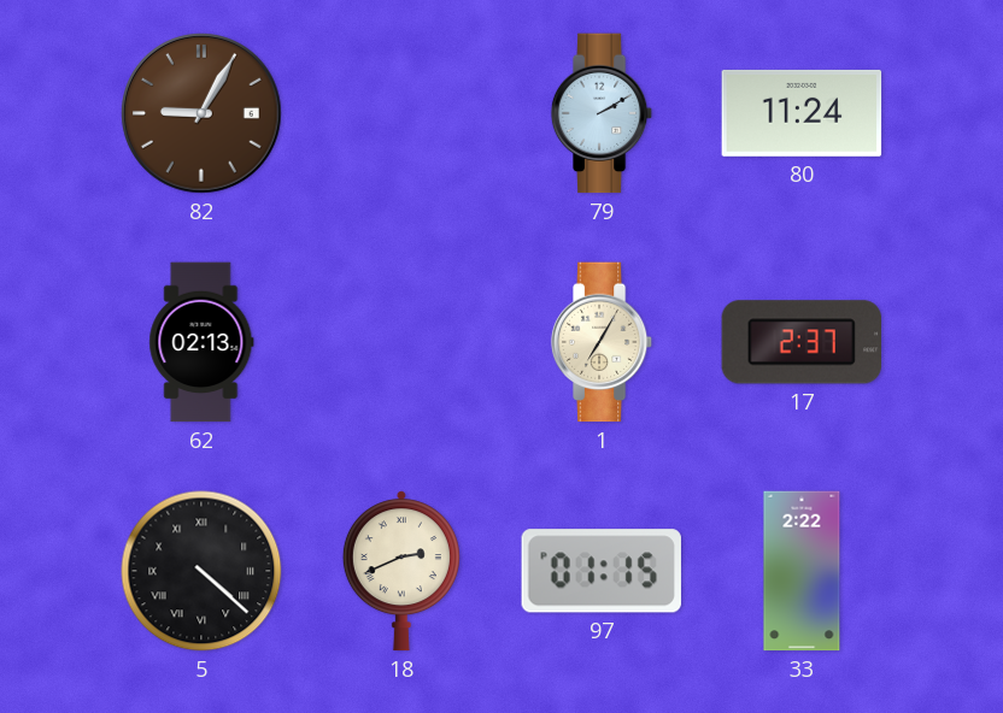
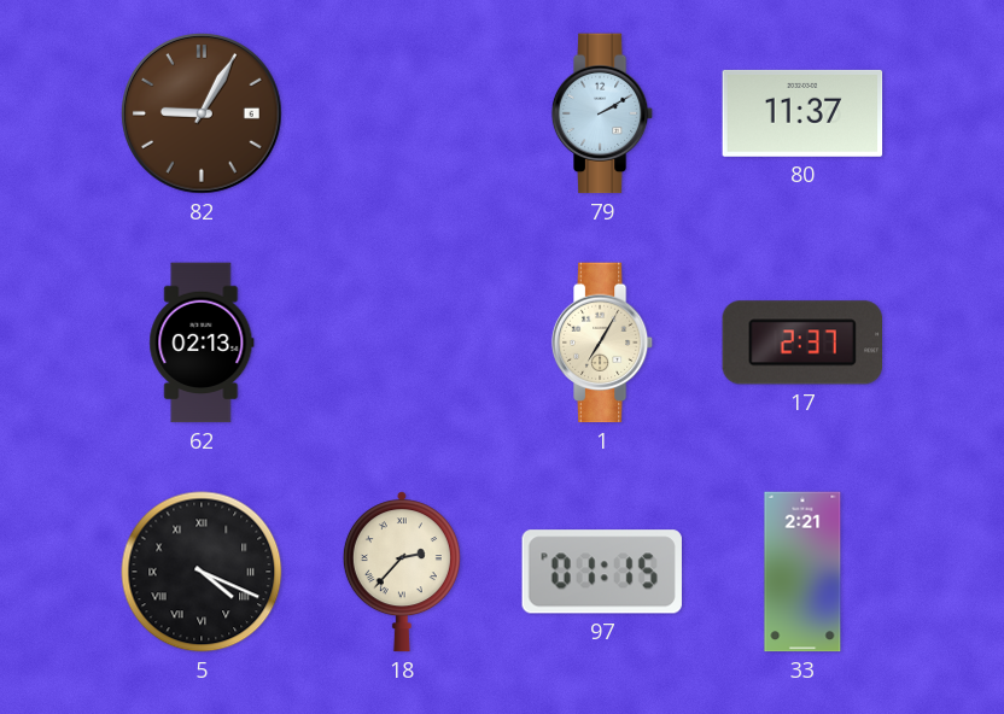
80: 11:24 -> 11:37
5: 4:22 -> 4:19
18: 2:41 -> 2:37
33: 2:22 -> 2:21
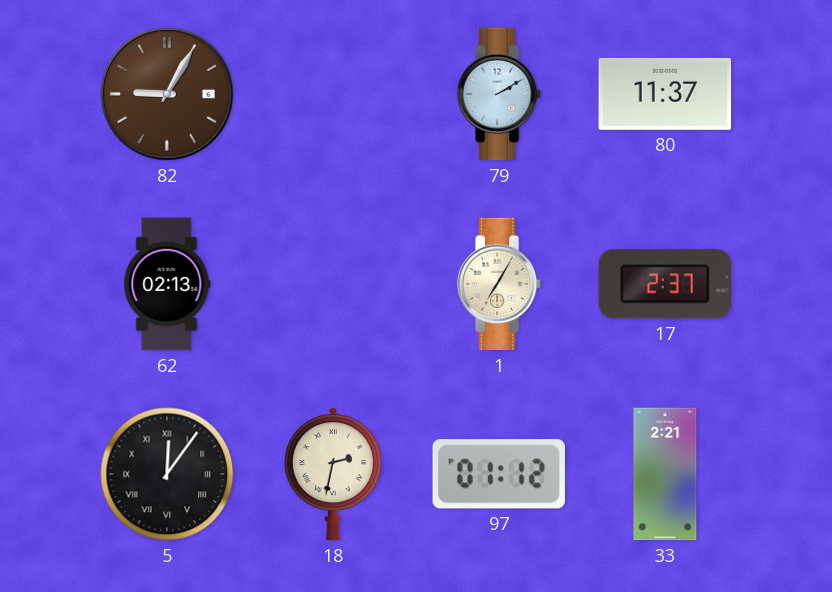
5: 4:19 -> 12:06
18: 2:37 -> 2:32
97: 01:15 -> 01:12
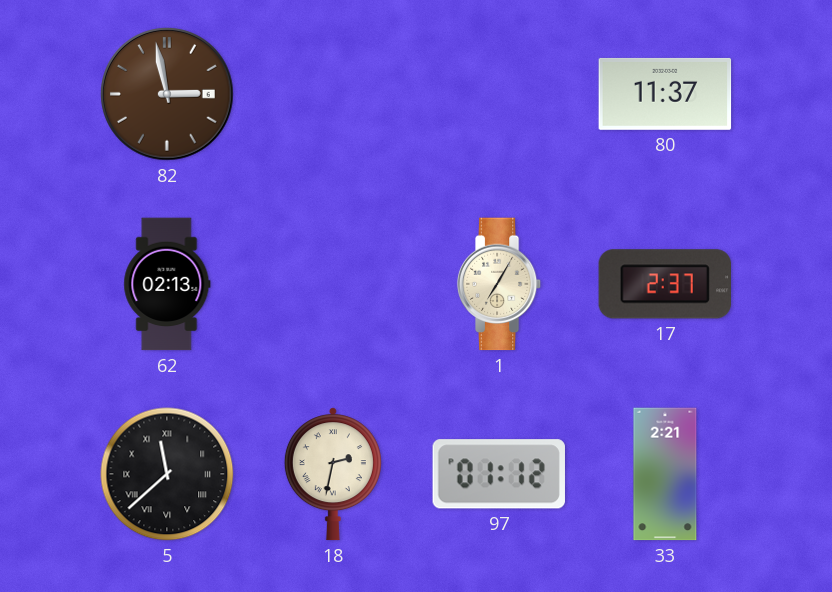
82: 9:05 -> 2:58
79: 2:10 -> none
5: 12:06 -> 11:38
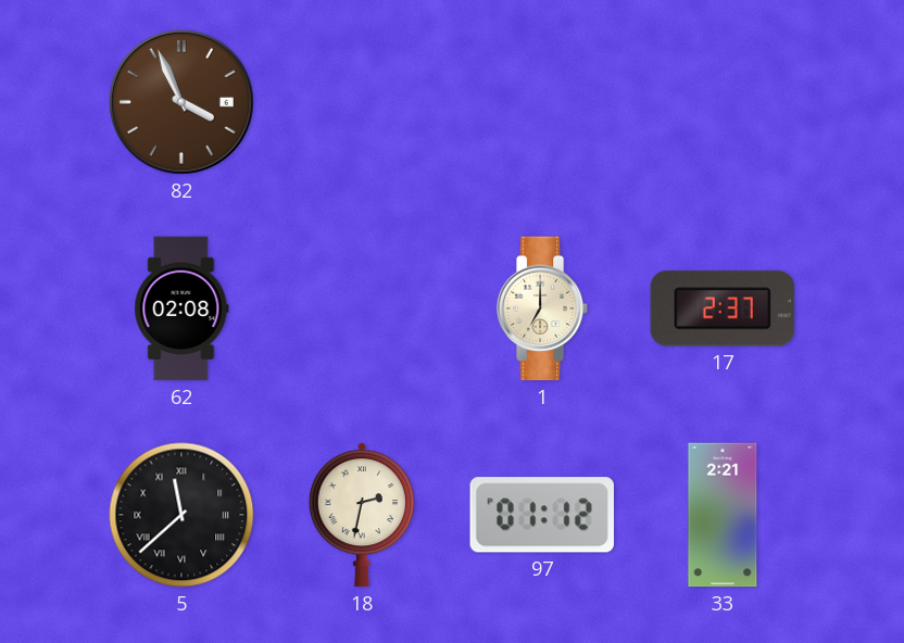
82: 2:58 -> 3:56
80: 11:37 -> none
62: 02:13 -> 02:08
1: 7:05 -> 7:00
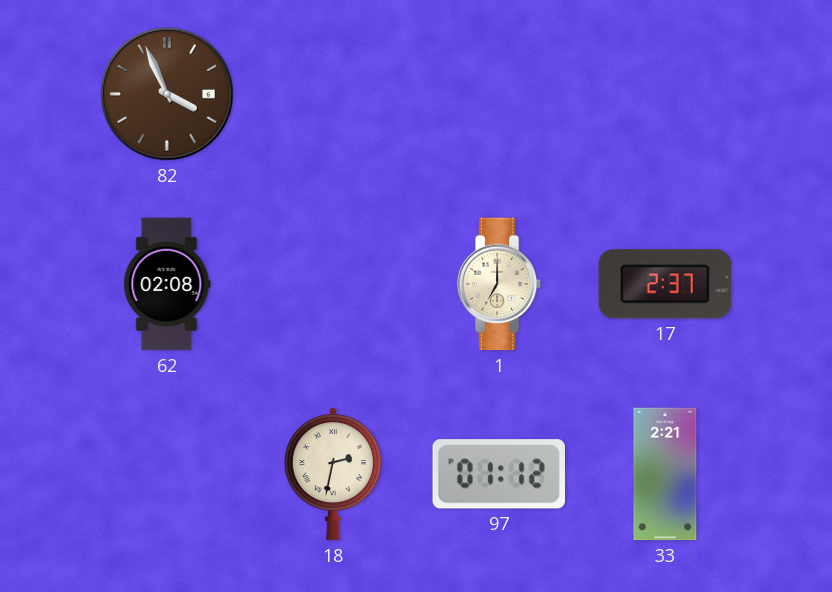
5: 11:38 -> none
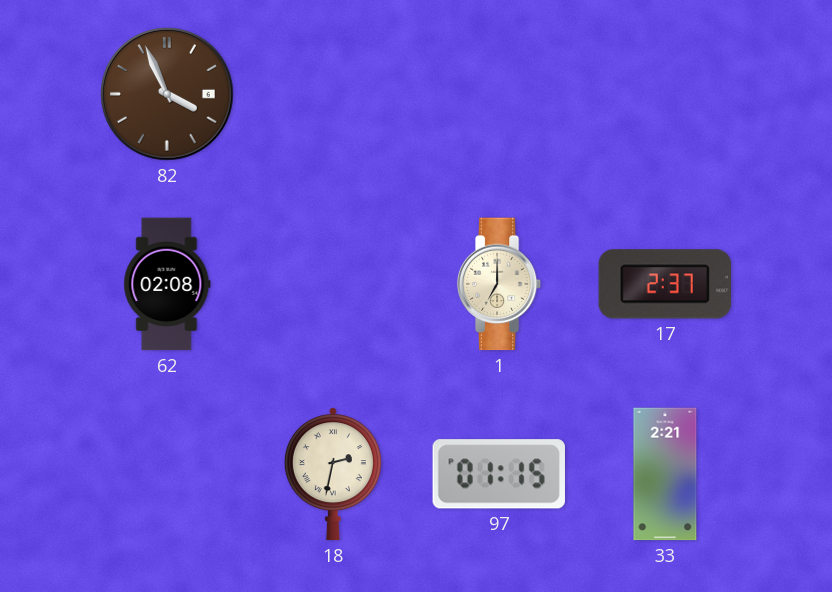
97: 01:12 -> 01:15
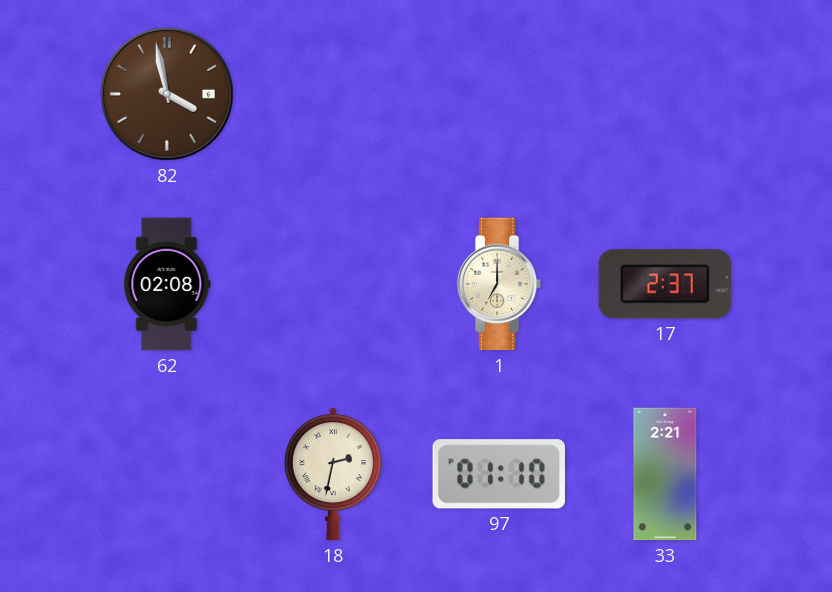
82: 3:56 -> 3:58
97: 01:15 -> 01:10
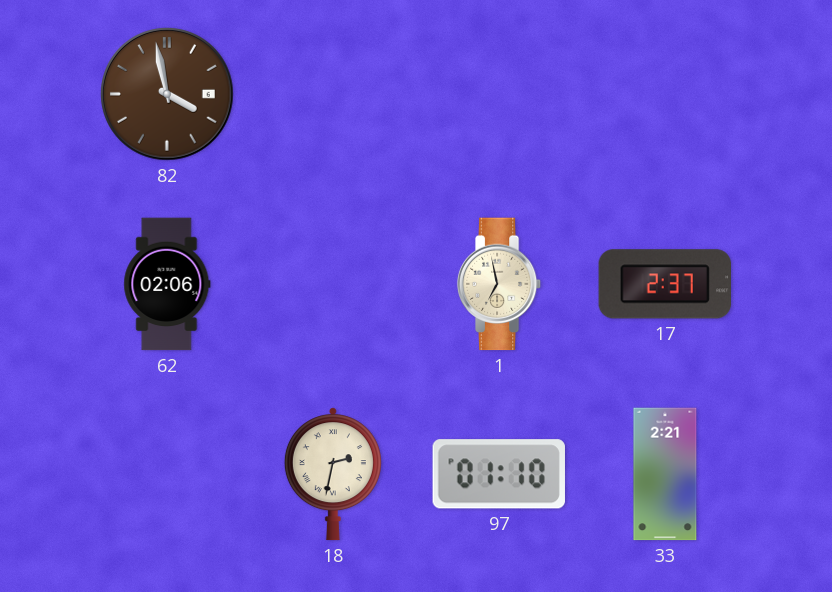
62: 02:08 -> 02:06
1: 7:00 -> 6:58
